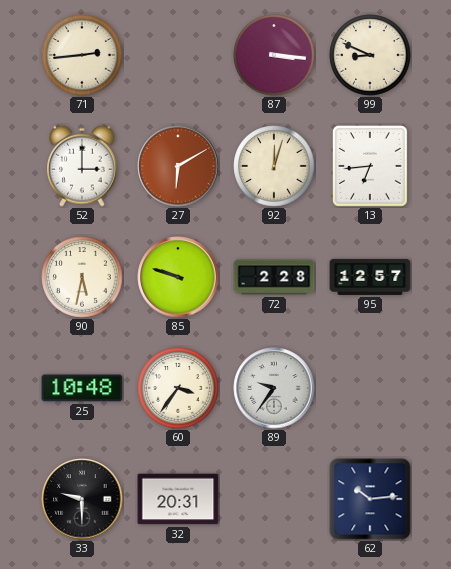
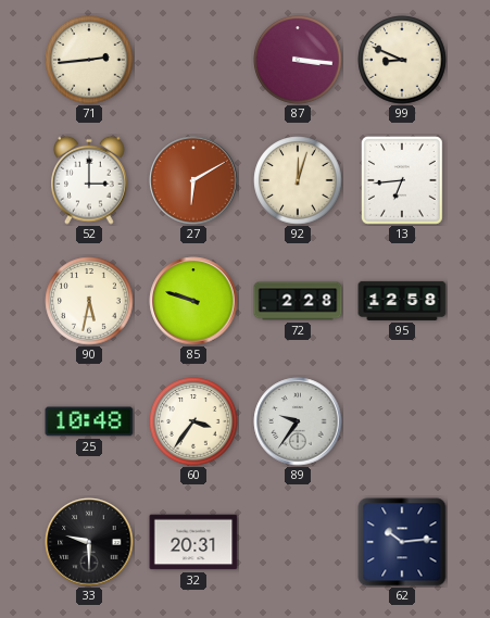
95: 12:57 -> 12:58
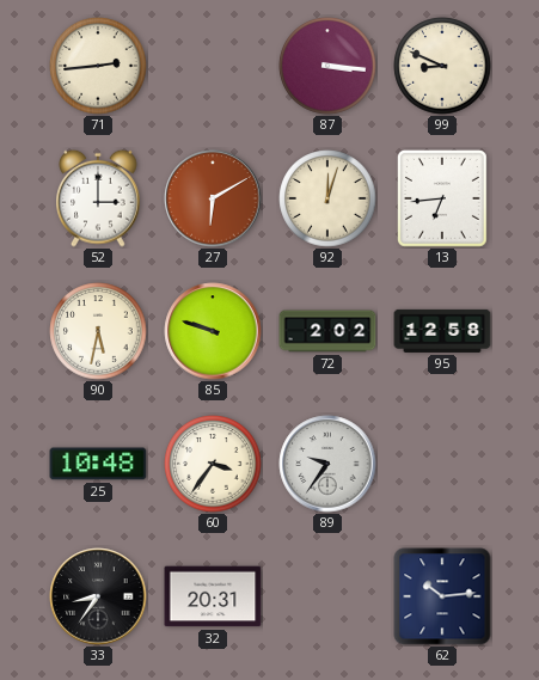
72: 2:28 -> 2:02
33: 9:30 -> 8:36
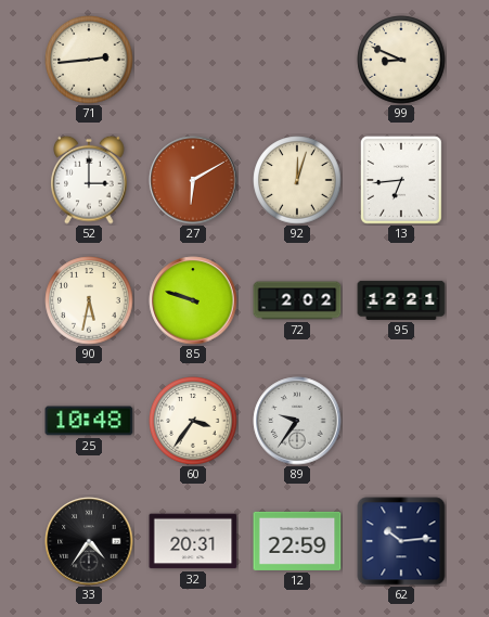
87: 3:16 -> none
95: 12:58 -> 12:21
33: 8:36 -> 4:36
12: none -> 22:59
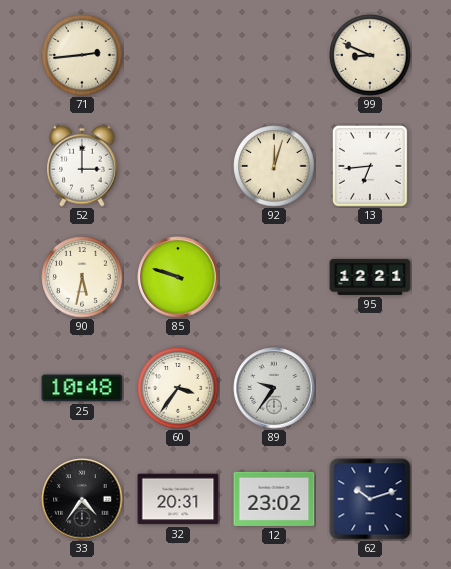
27: 6:10 -> none
72: 2:02 -> none
12: 22:59 -> 23:02
62: 10:14 -> 10:12
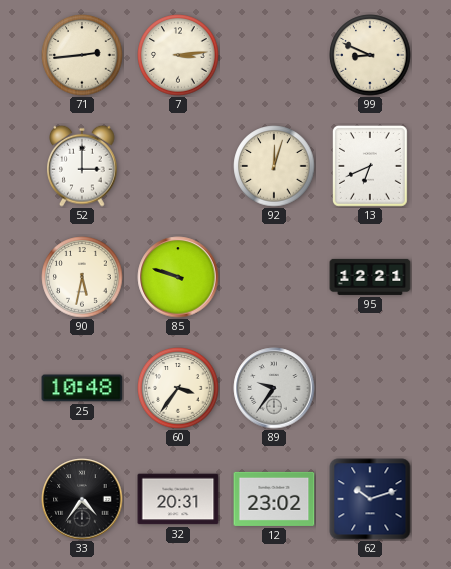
7: none -> 3:14
13: 6:44 -> 6:41
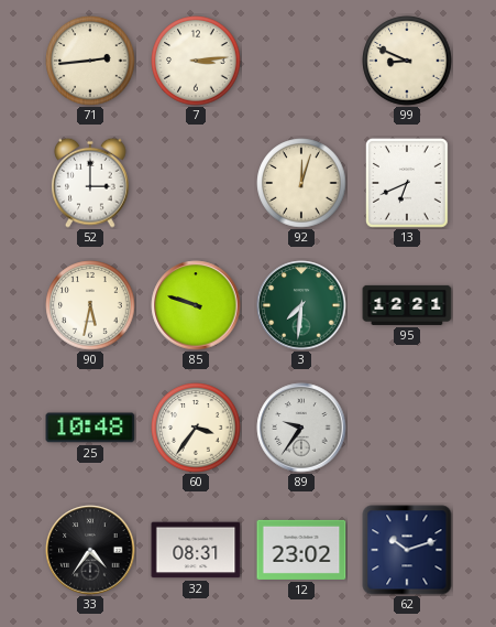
3: none -> 7:31
32: 20:31 -> 08:31
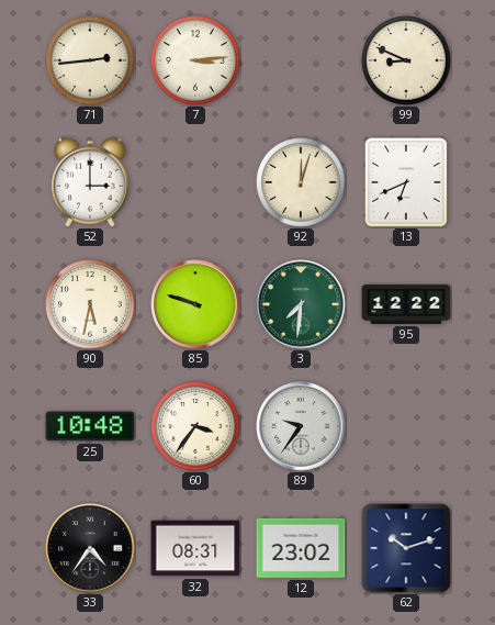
95: 12:21 -> 12:22
